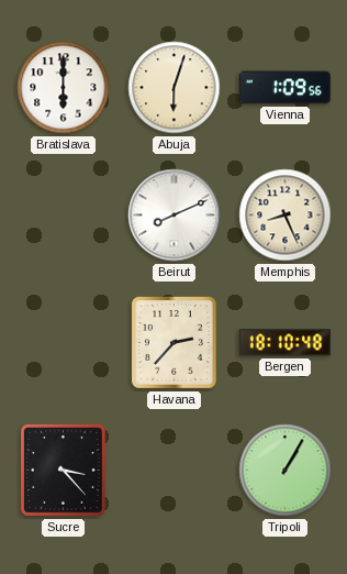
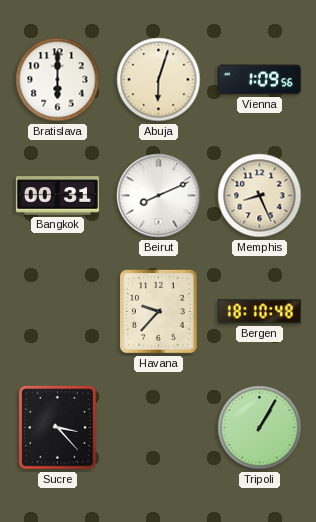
Bangkok: none -> 00:31
Havana: 2:37 -> 9:37
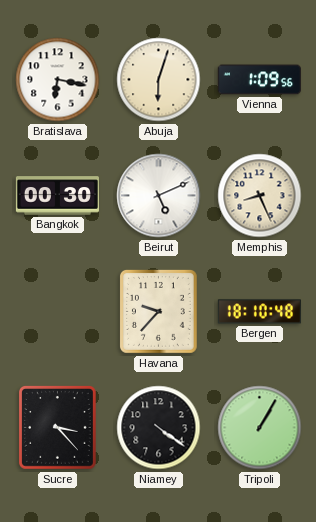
Bratislava: 6:00 -> 6:17
Bangkok: 00:31 -> 00:30
Beirut: 8:11 -> 5:11
Niamey: none -> 4:21
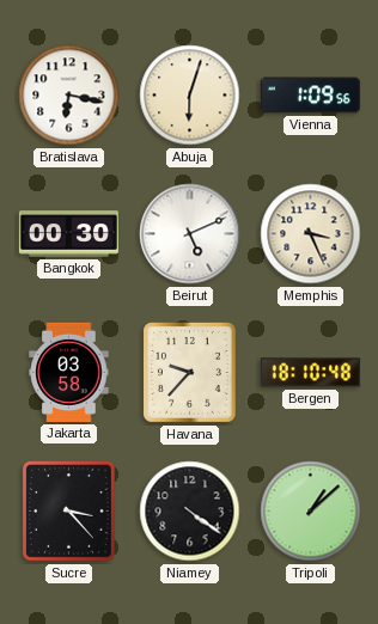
Memphis: 8:26 -> 3:26
Jakarta: none -> 03:58
Tripoli: 1:05 -> 1:08
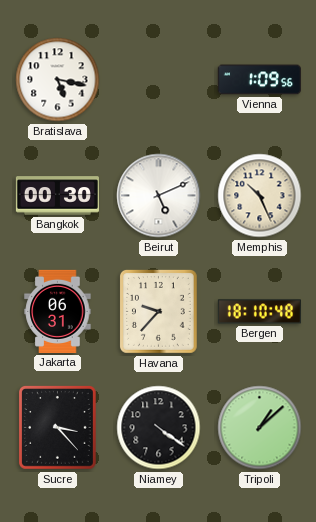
Bratislava: 6:17 -> 5:17
Abuja: 6:03 -> none
Memphis: 3:26 -> 10:26
Jakarta: 03:58 -> 06:31
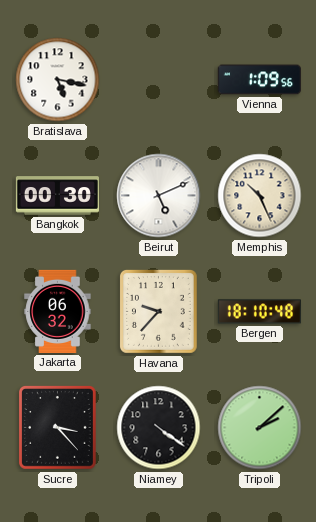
Jakarta: 06:31 -> 06:32
Tripoli: 1:08 -> 2:08
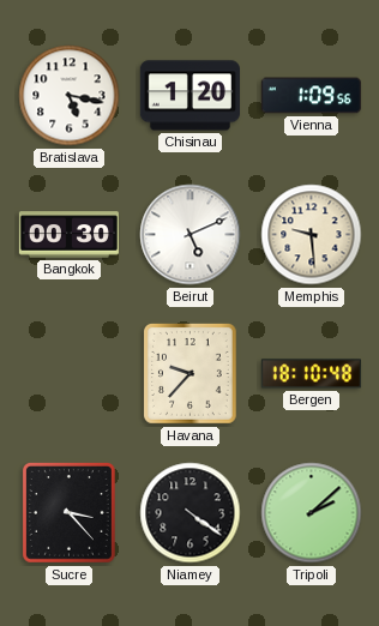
Chisinau: none -> 1:20
Memphis: 10:26 -> 9:29
Jakarta: 06:32 -> none
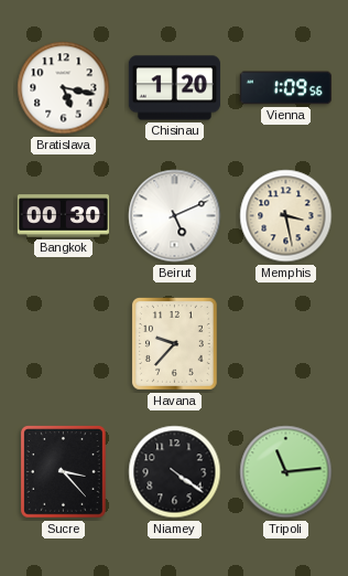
Memphis: 9:29 -> 3:28
Bergen: 18:10 -> none
Tripoli: 2:08 -> 11:14
